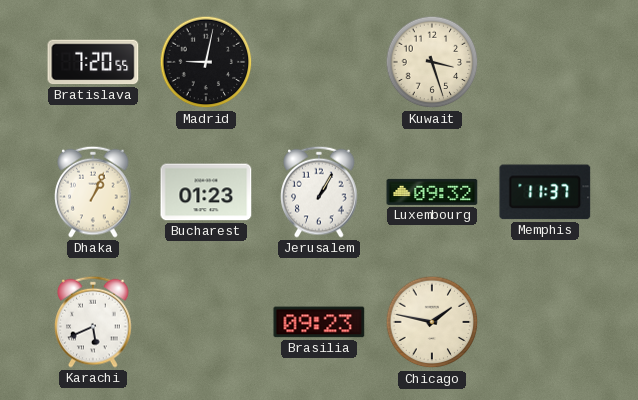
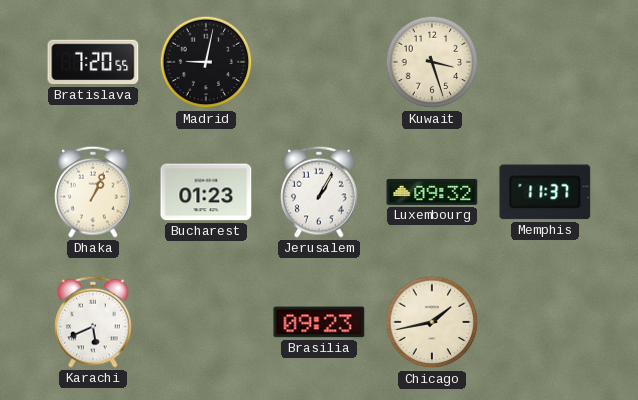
Chicago: 1:47 -> 1:43
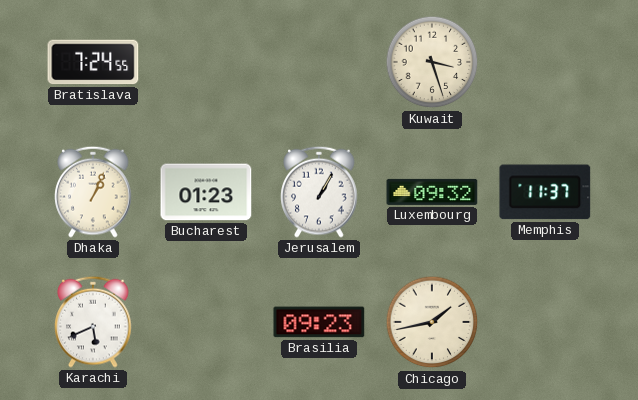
Bratislava: 7:20 -> 7:24
Madrid: 9:02 -> none
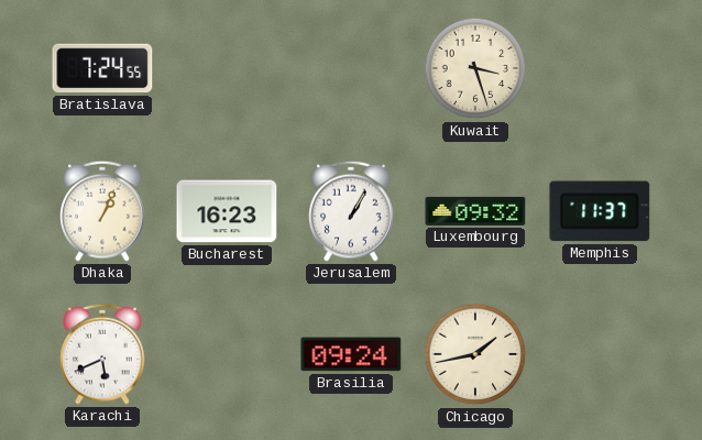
Bucharest: 01:23 -> 16:23
Brasilia: 09:23 -> 09:24
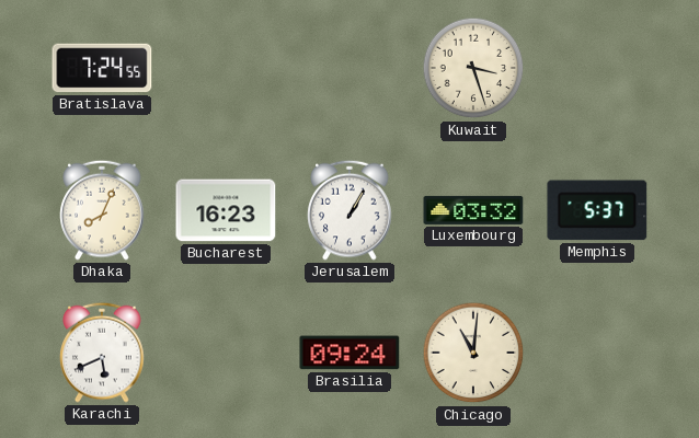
Dhaka: 1:04 -> 8:04
Luxembourg: 09:32 -> 03:32
Memphis: 11:37 -> 5:37
Chicago: 1:43 -> 11:01
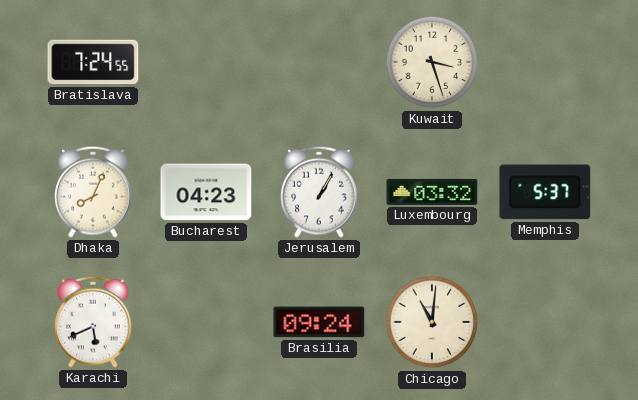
Bucharest: 16:23 -> 04:23
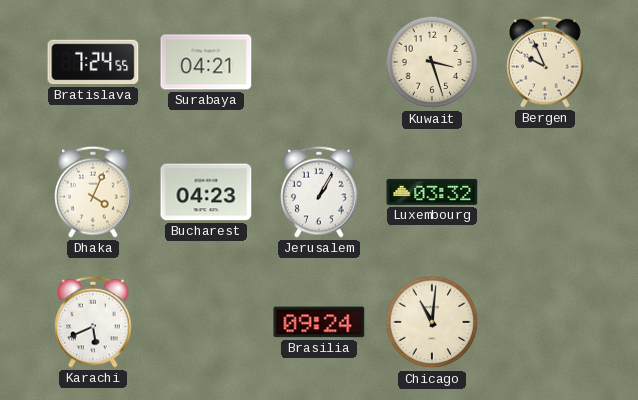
Surabaya: none -> 04:21
Bergen: none -> 9:56
Dhaka: 8:04 -> 4:04
Memphis: 5:37 -> none
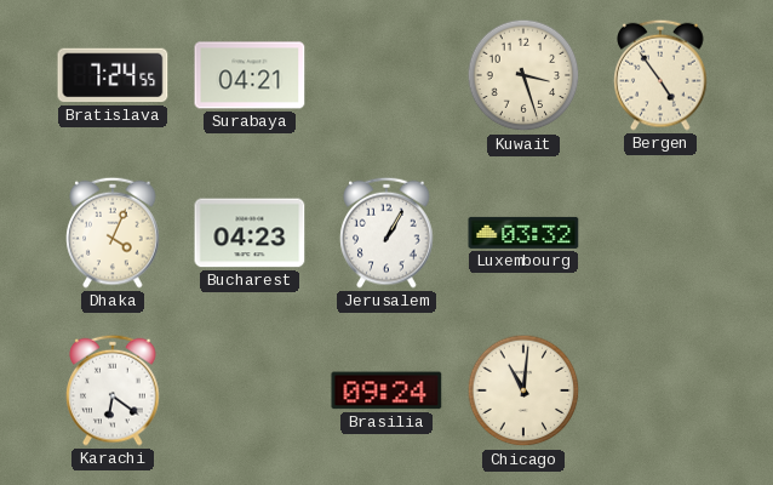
Bergen: 9:56 -> 4:54
Karachi: 5:41 -> 6:21
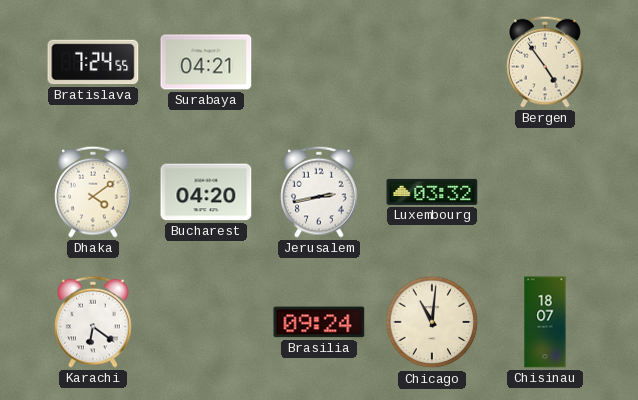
Kuwait: 3:27 -> none
Dhaka: 4:04 -> 4:09
Bucharest: 04:23 -> 04:20
Jerusalem: 1:05 -> 2:43
Chisinau: none -> 18:07
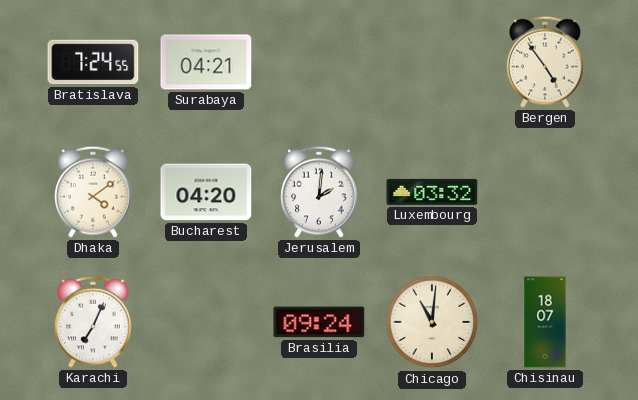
Jerusalem: 2:43 -> 2:01
Karachi: 6:21 -> 7:04
